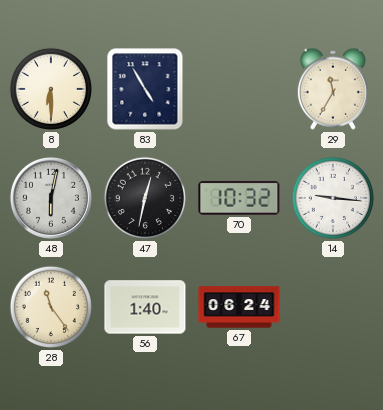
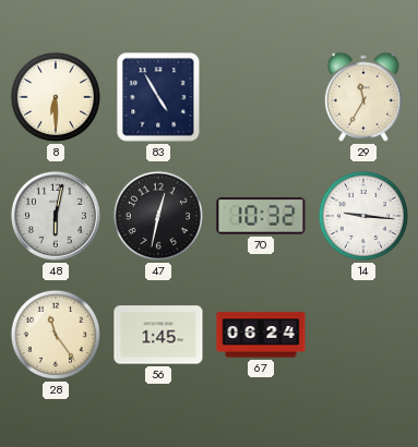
56: 1:40 -> 1:45
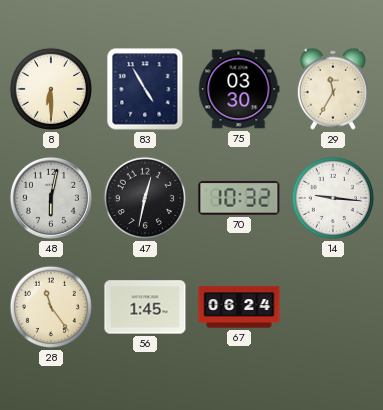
75: none -> 03:30
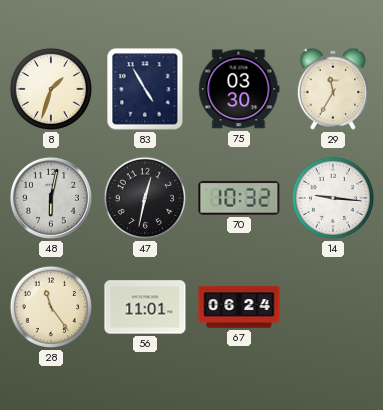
8: 6:30 -> 1:33
56: 1:45 -> 11:01
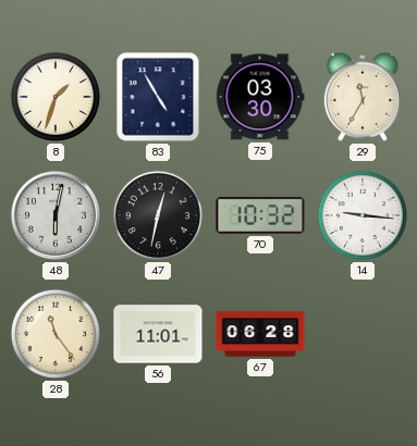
67: 06:24 -> 06:28
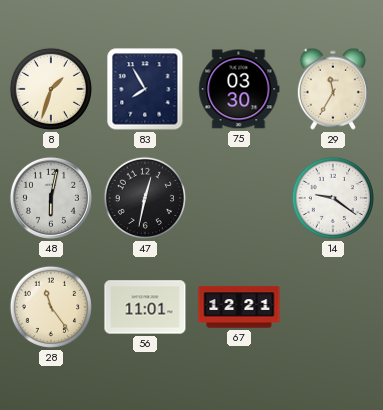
83: 4:55 -> 7:55
70: 10:32 -> none
14: 9:16 -> 9:21
67: 06:28 -> 12:21
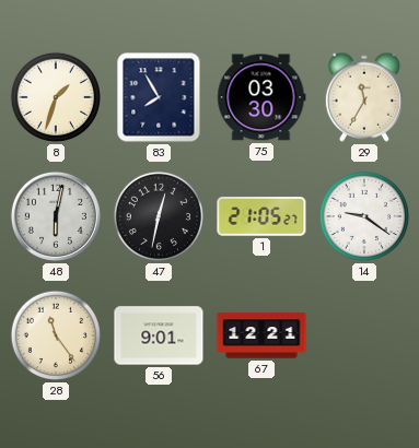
1: none -> 21:05
56: 11:01 -> 9:01
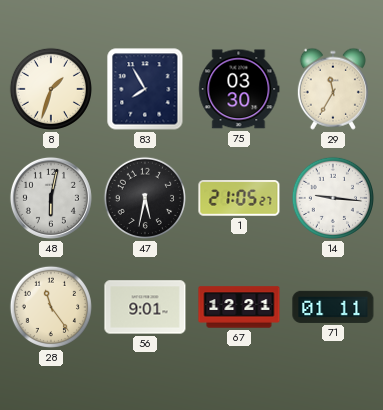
47: 12:32 -> 5:32
14: 9:21 -> 9:16
71: none -> 01:11
